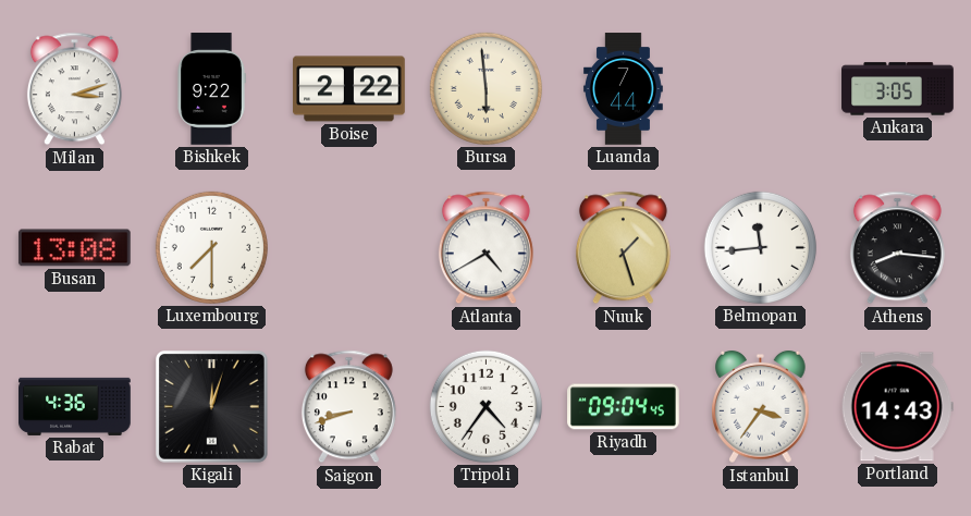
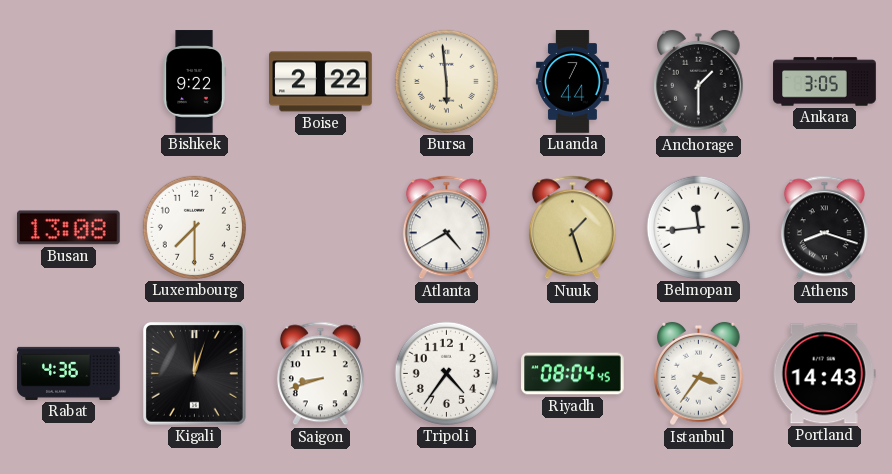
Milan: 3:12 -> none
Anchorage: none -> 1:30
Athens: 8:16 -> 8:18
Riyadh: 09:04 -> 08:04
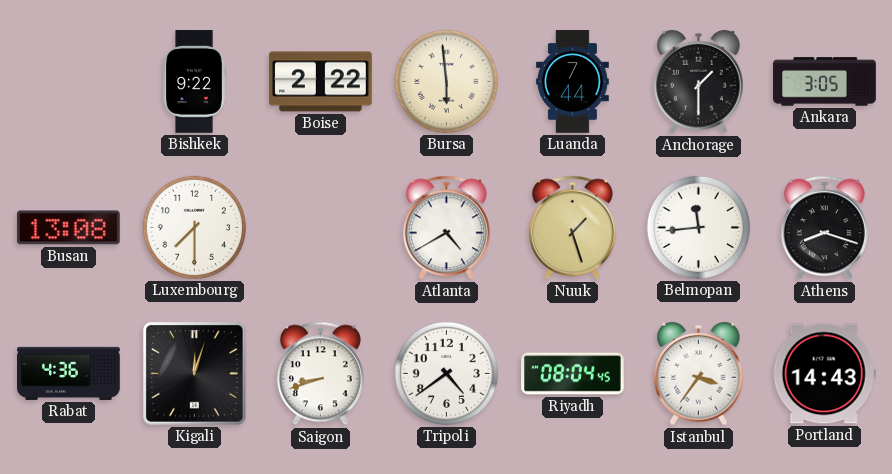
Tripoli: 4:36 -> 4:39
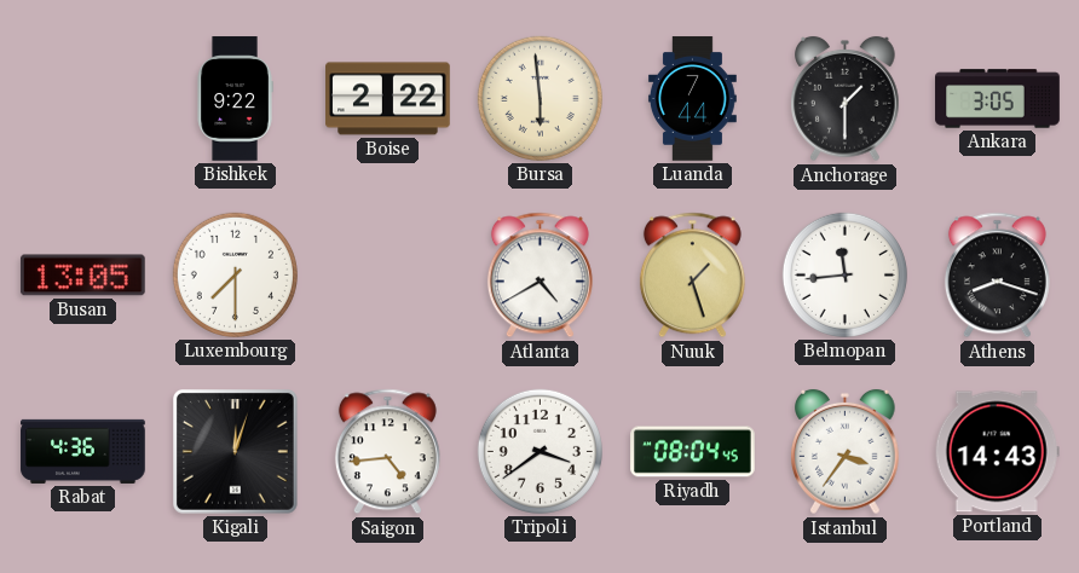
Busan: 13:08 -> 13:05
Saigon: 8:42 -> 4:44
Tripoli: 4:39 -> 3:39
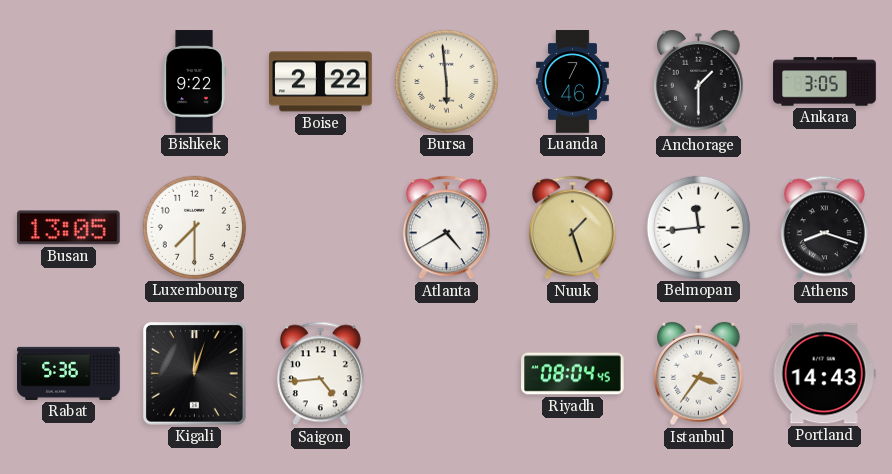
Luanda: 7:44 -> 7:46
Rabat: 4:36 -> 5:36
Tripoli: 3:39 -> none
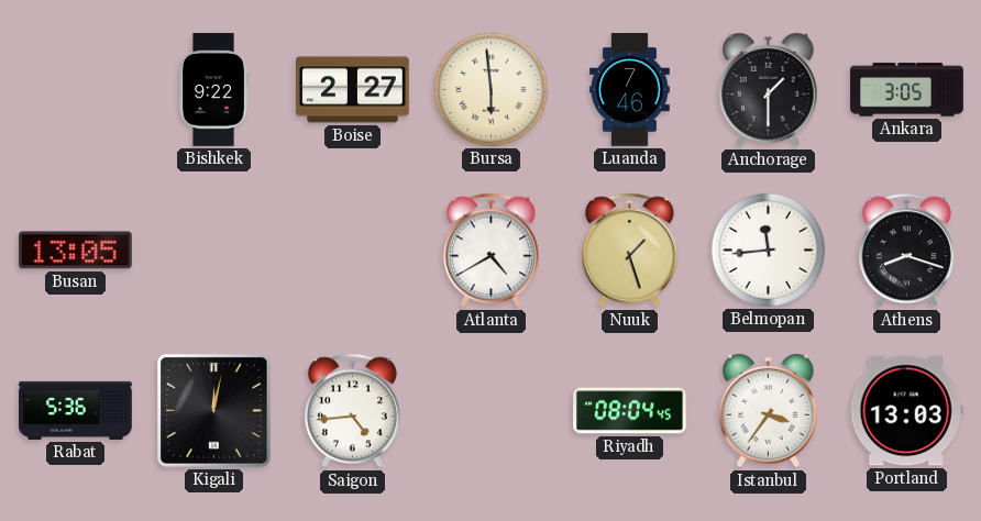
Boise: 2:22 -> 2:27
Luxembourg: 7:30 -> none
Kigali: 12:03 -> 12:02
Portland: 14:43 -> 13:03
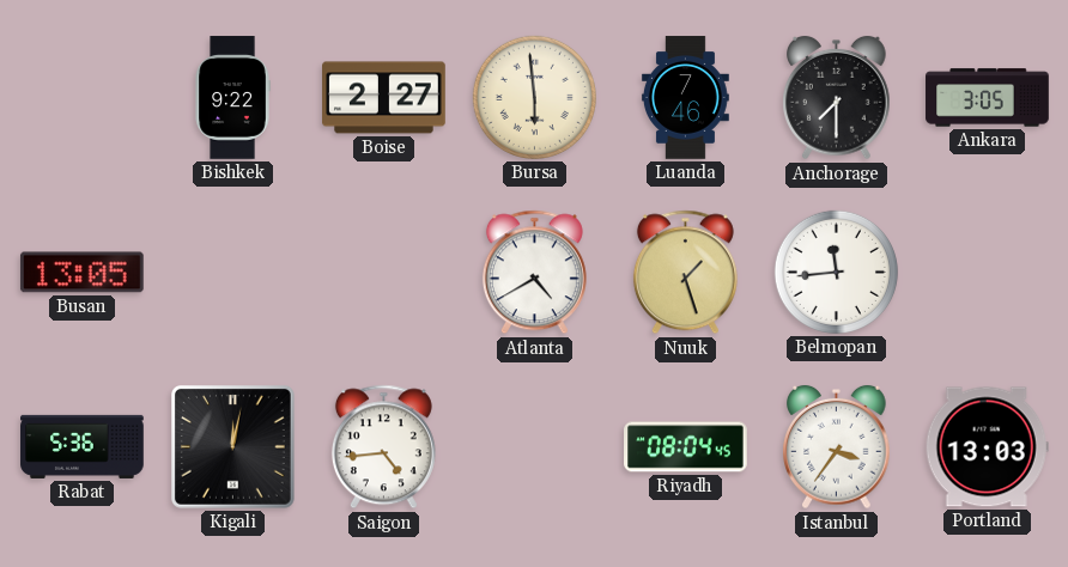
Anchorage: 1:30 -> 7:30
Athens: 8:18 -> none
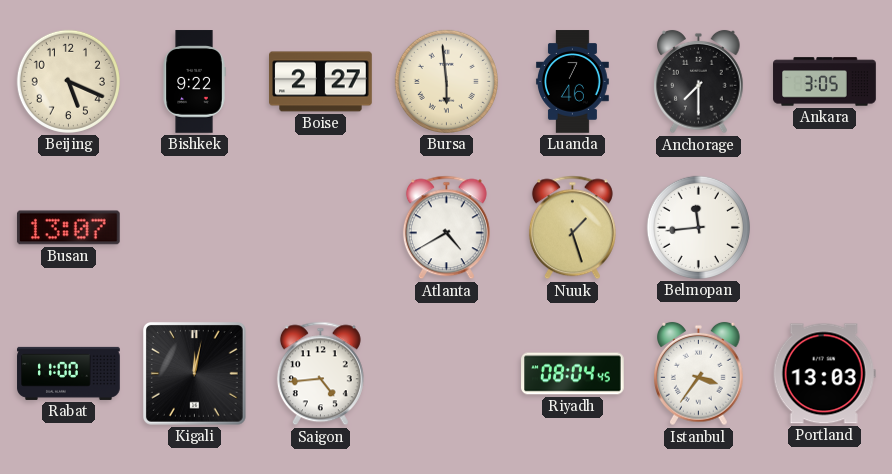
Beijing: none -> 5:19
Busan: 13:05 -> 13:07
Rabat: 5:36 -> 11:00
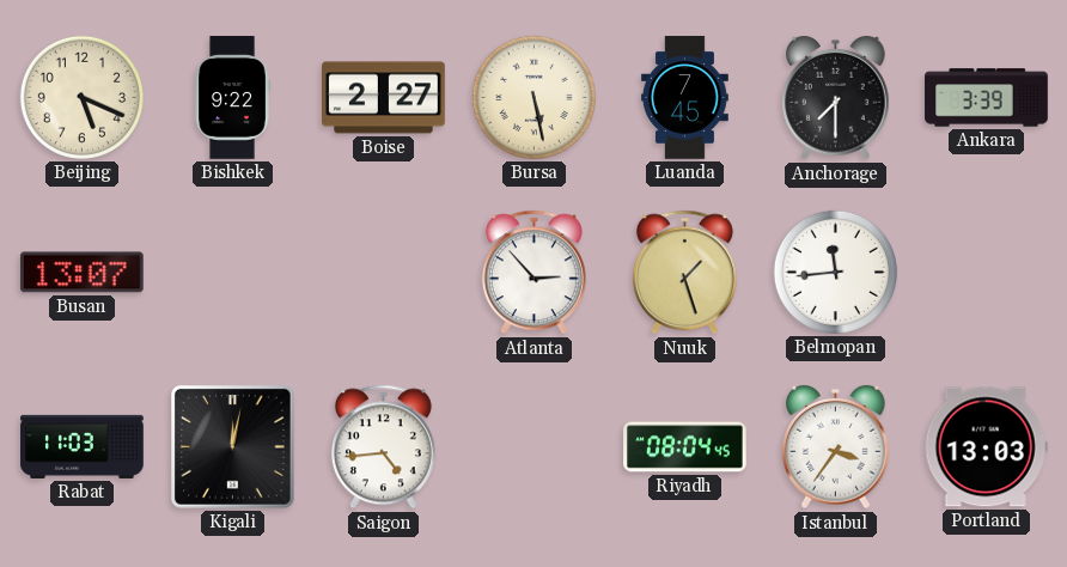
Bursa: 5:59 -> 5:28
Luanda: 7:46 -> 7:45
Ankara: 3:05 -> 3:39
Atlanta: 4:40 -> 2:53
Rabat: 11:00 -> 11:03
